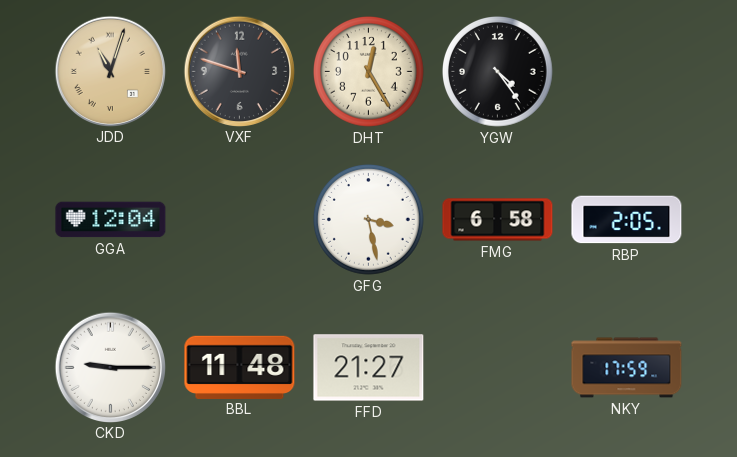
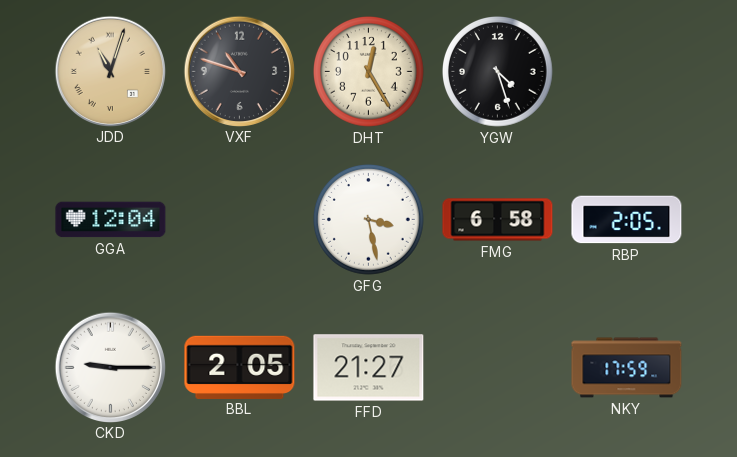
VXF: 11:48 -> 10:48
YGW: 4:24 -> 4:27
BBL: 11:48 -> 2:05
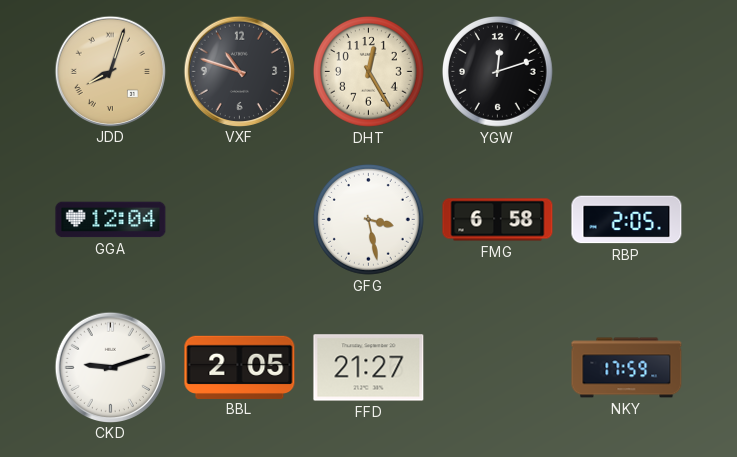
JDD: 11:03 -> 8:03
YGW: 4:27 -> 12:12
CKD: 9:15 -> 9:12
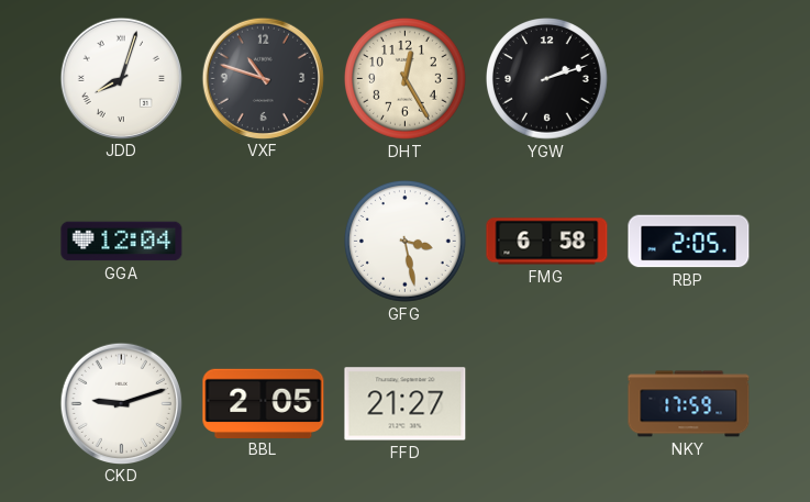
JDD dial: champagne -> white
YGW: 12:12 -> 2:12
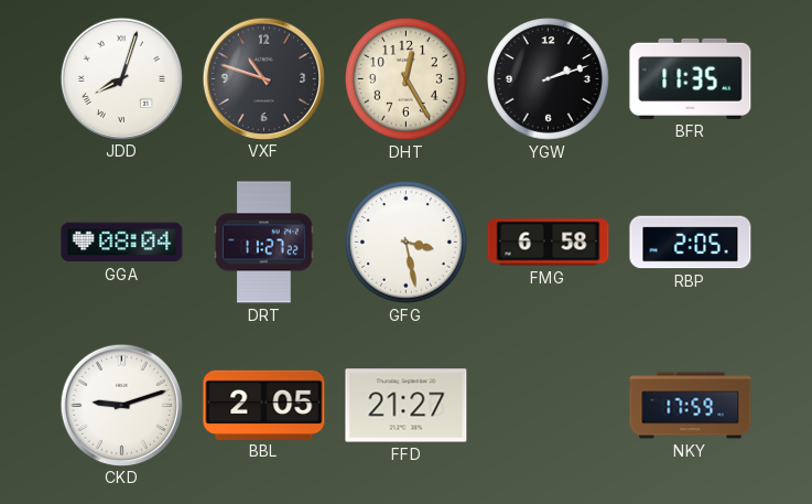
BFR: none -> 11:35
GGA: 12:04 -> 08:04
DRT: none -> 11:27
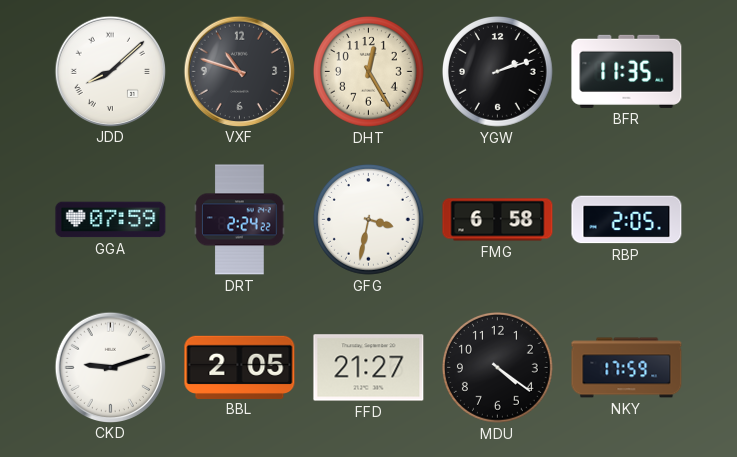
JDD: 8:03 -> 8:08
GGA: 08:04 -> 07:59
DRT: 11:27 -> 2:24
GFG: 3:28 -> 3:32
MDU: none -> 4:21
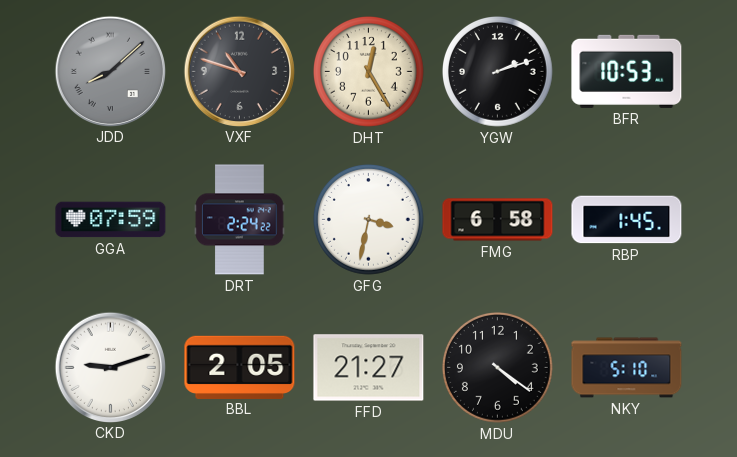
JDD dial: white -> grey
BFR: 11:35 -> 10:53
RBP: 2:05 -> 1:45
NKY: 17:59 -> 5:10
